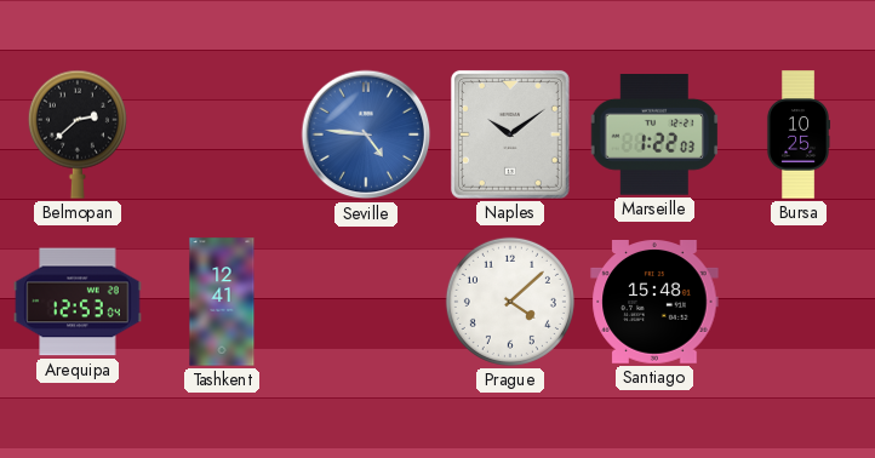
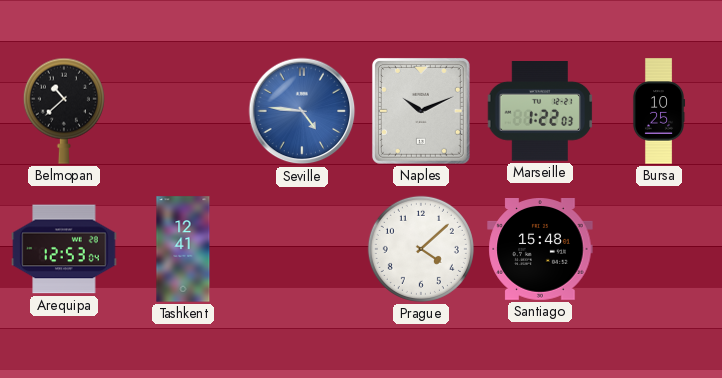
Belmopan: 2:38 -> 10:38
Naples: 10:09 -> 10:11
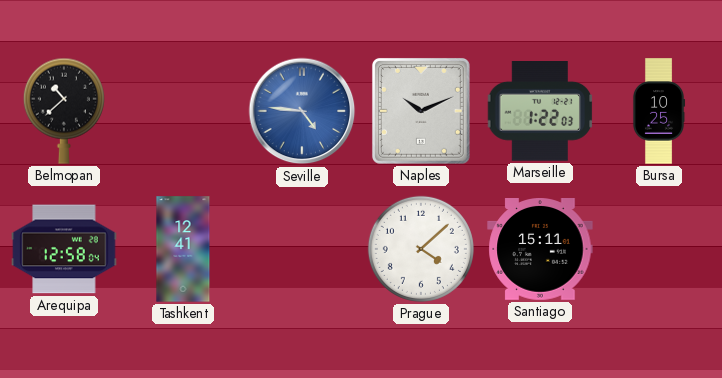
Arequipa: 12:53 -> 12:58
Santiago: 15:48 -> 15:11
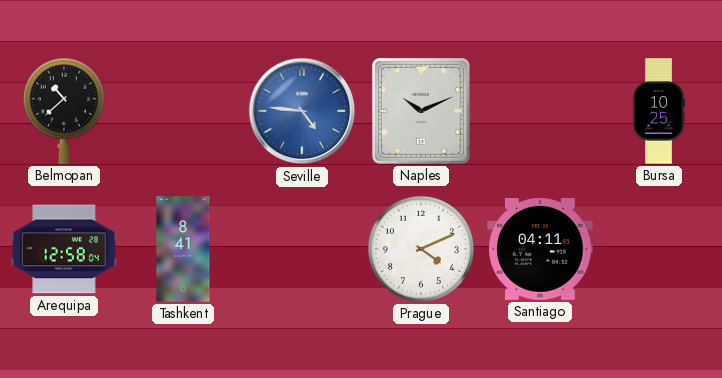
Marseille: 1:22 -> none
Tashkent: 12:41 -> 8:41
Prague: 4:08 -> 4:11
Santiago: 15:11 -> 04:11
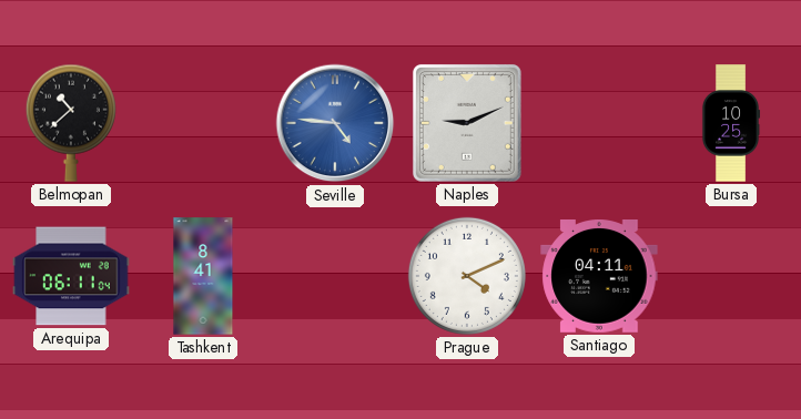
Naples: 10:11 -> 9:11
Arequipa: 12:58 -> 06:11
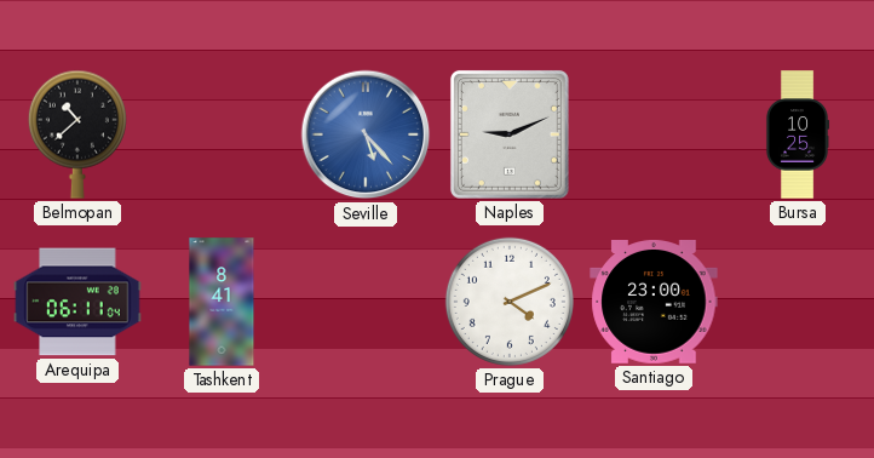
Seville: 4:46 -> 5:23
Santiago: 04:11 -> 23:00
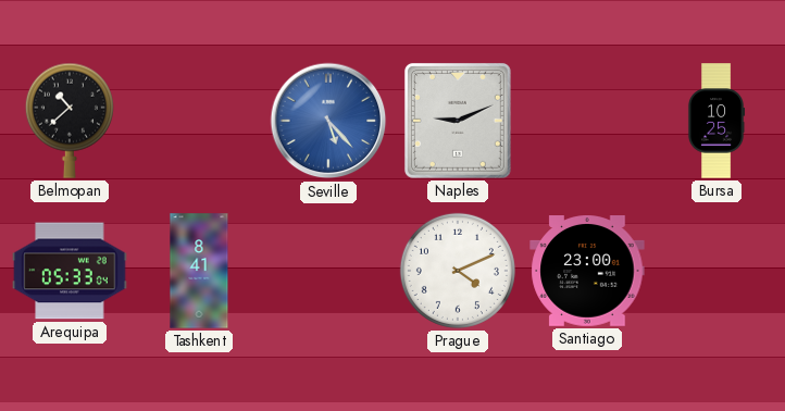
Arequipa: 06:11 -> 05:33
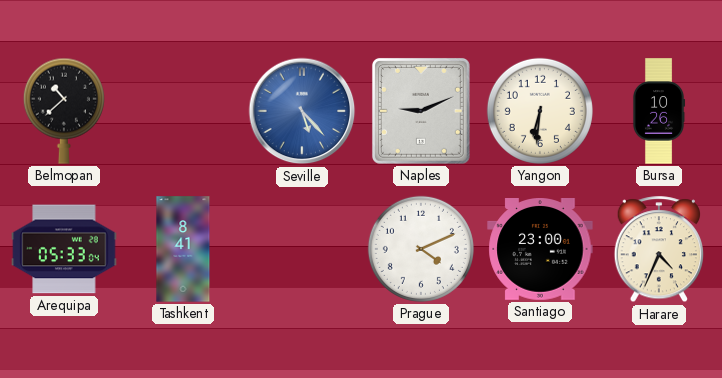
Yangon: none -> 6:31
Bursa: 10:25 -> 10:26
Harare: none -> 4:34
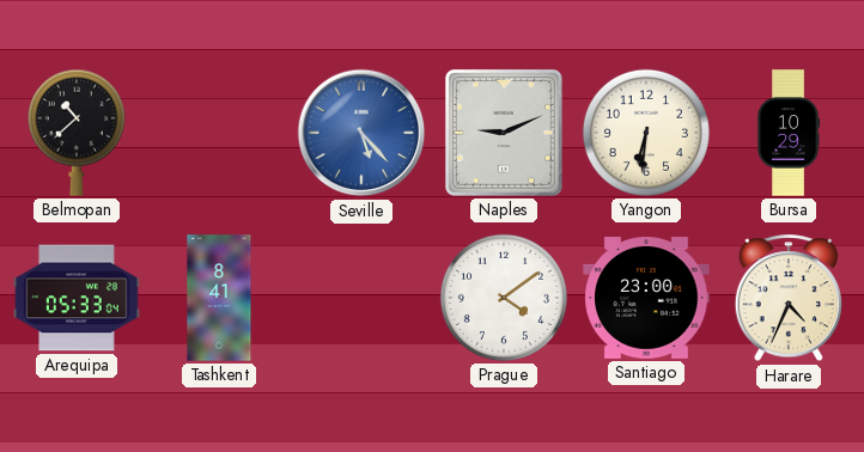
Bursa: 10:26 -> 10:29
Prague: 4:11 -> 4:09
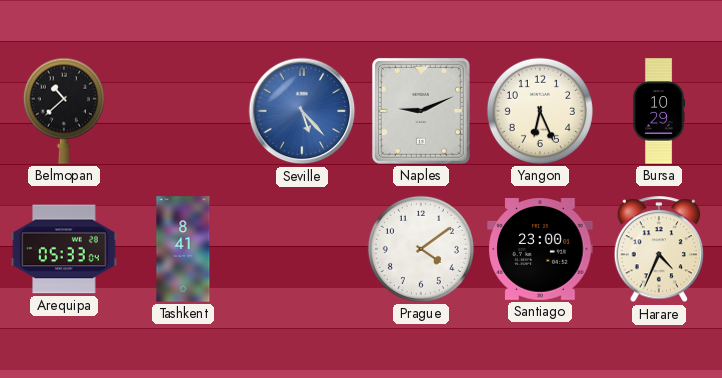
Yangon: 6:31 -> 6:26
